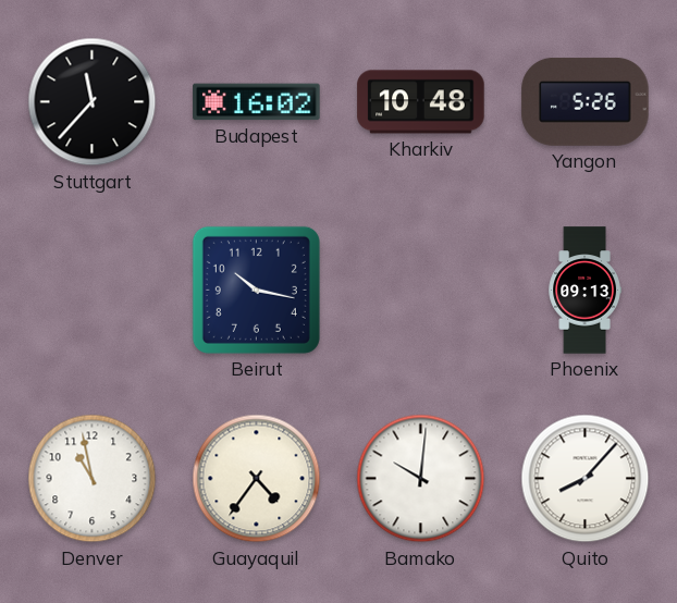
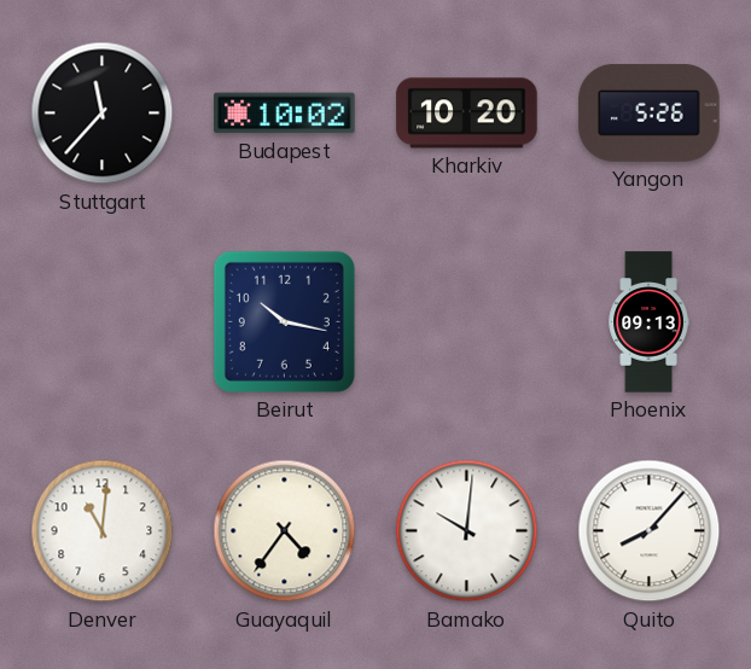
Budapest: 16:02 -> 10:02
Kharkiv: 10:48 -> 10:20
Denver: 10:58 -> 11:01
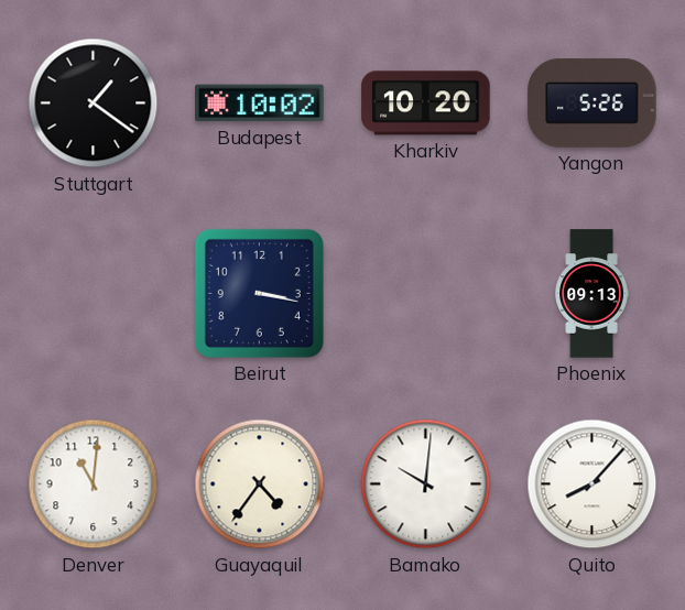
Stuttgart: 11:37 -> 1:21
Beirut: 10:17 -> 3:17
